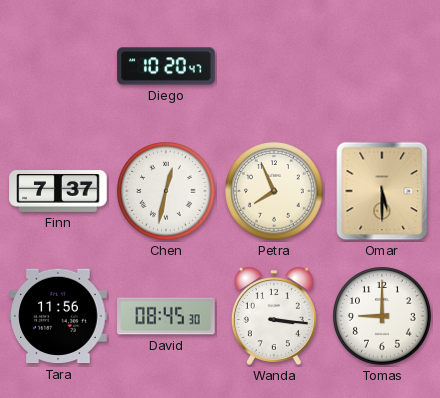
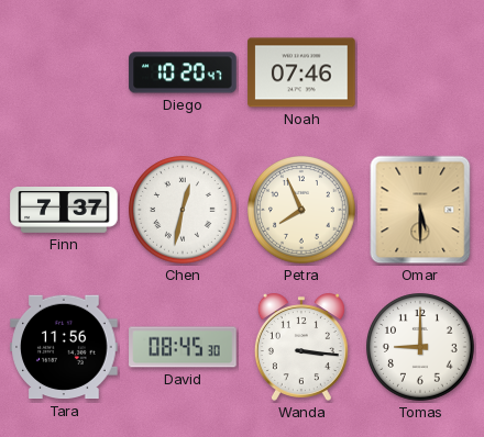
Noah: none -> 07:46
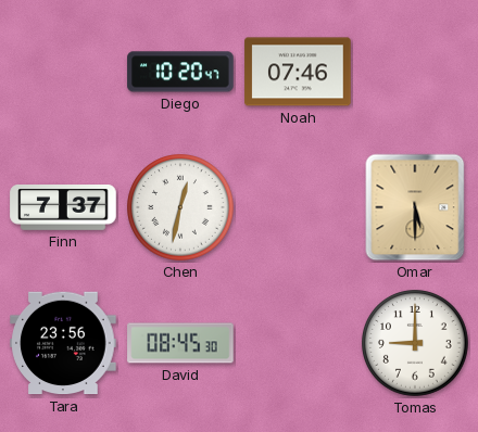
Petra: 7:56 -> none
Tara: 11:56 -> 23:56
Wanda: 3:16 -> none
